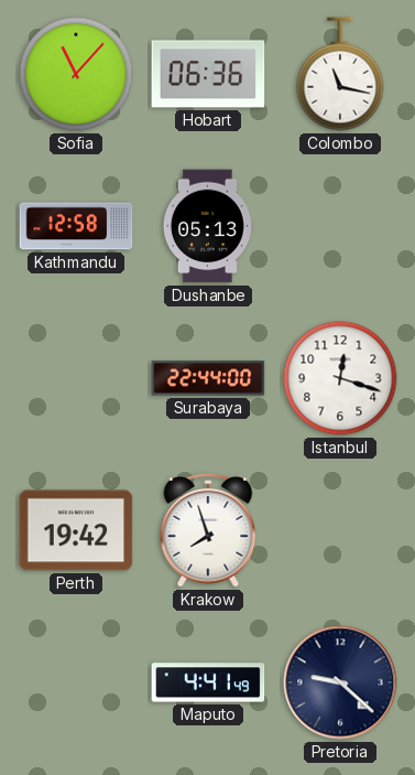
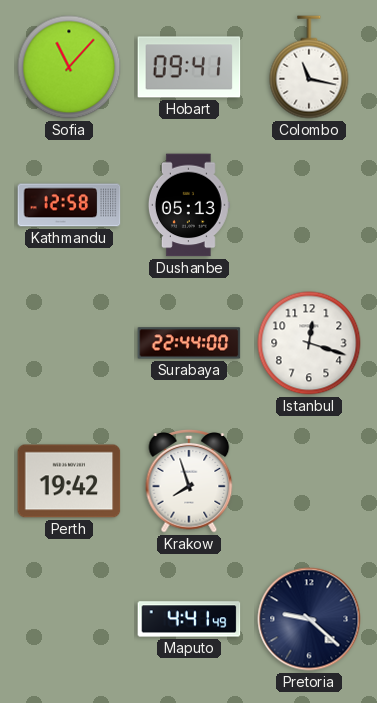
Hobart: 06:36 -> 09:41
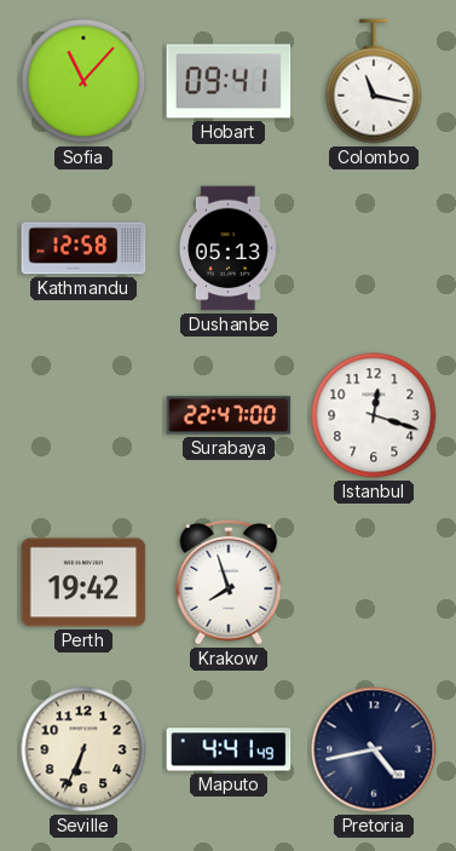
Surabaya: 22:44 -> 22:47
Seville: none -> 6:34
Pretoria: 9:22 -> 4:43
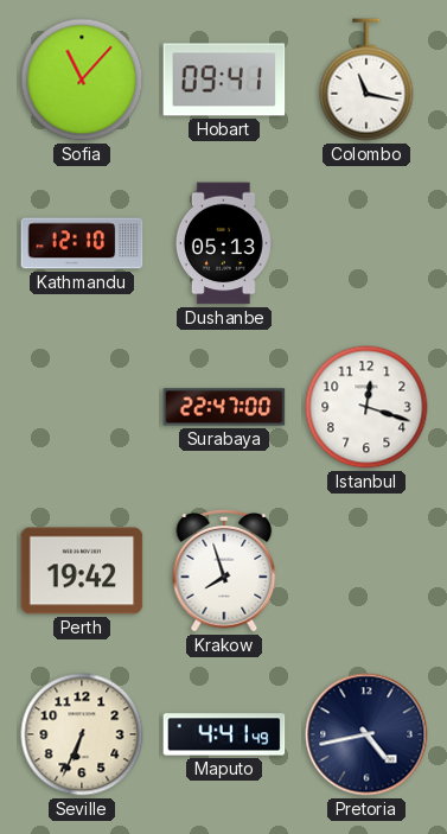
Kathmandu: 12:58 -> 12:10
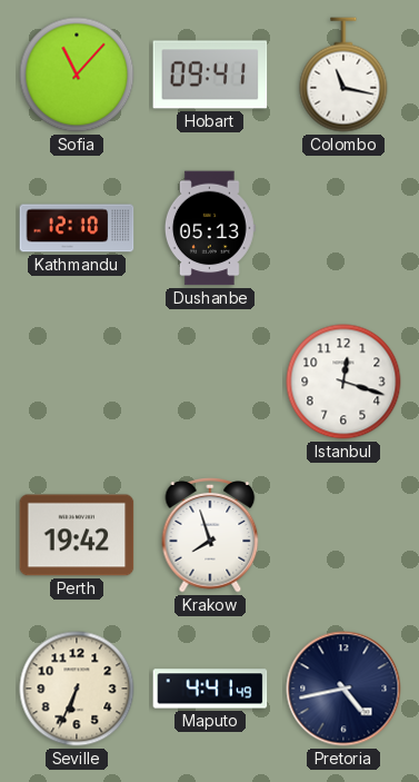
Surabaya: 22:47 -> none
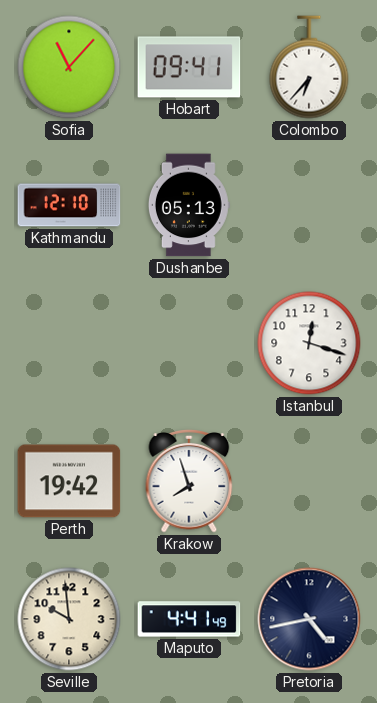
Colombo: 11:17 -> 6:37
Seville: 6:34 -> 9:59
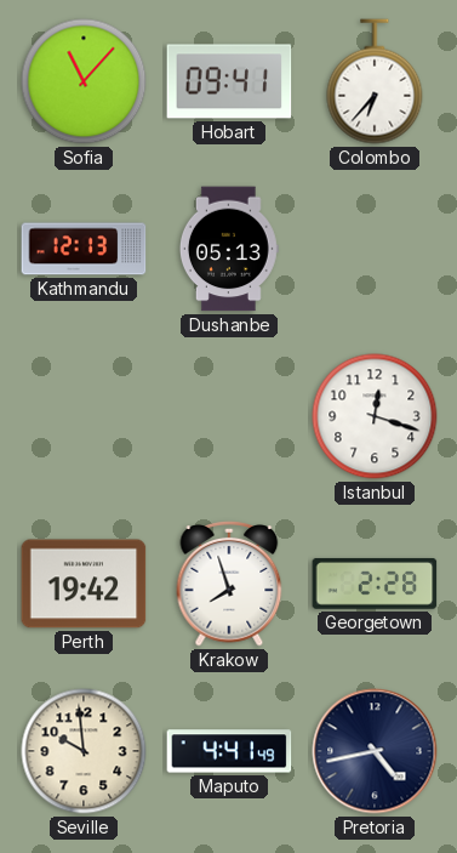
Kathmandu: 12:10 -> 12:13
Georgetown: none -> 2:28
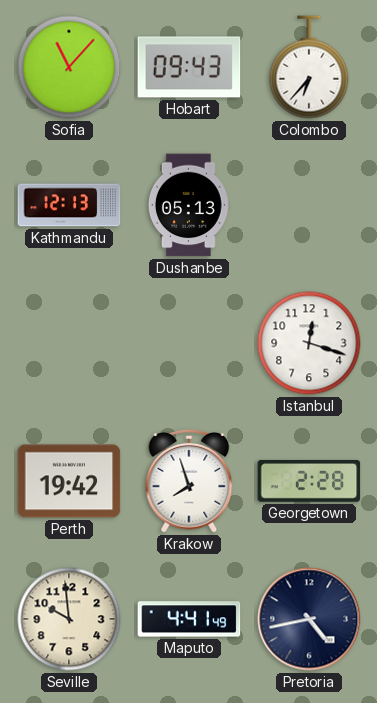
Hobart: 09:41 -> 09:43
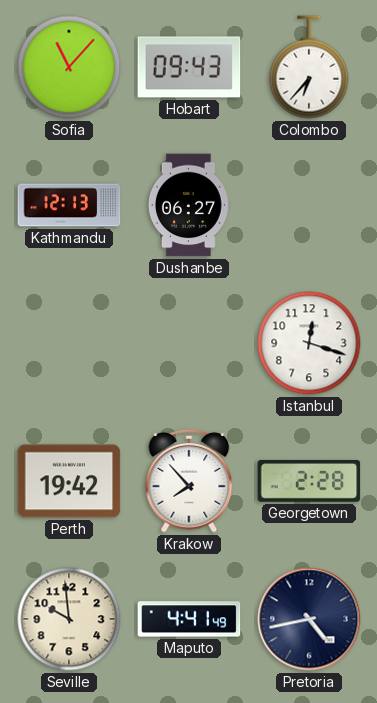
Dushanbe: 05:13 -> 06:27
Krakow: 7:57 -> 7:53
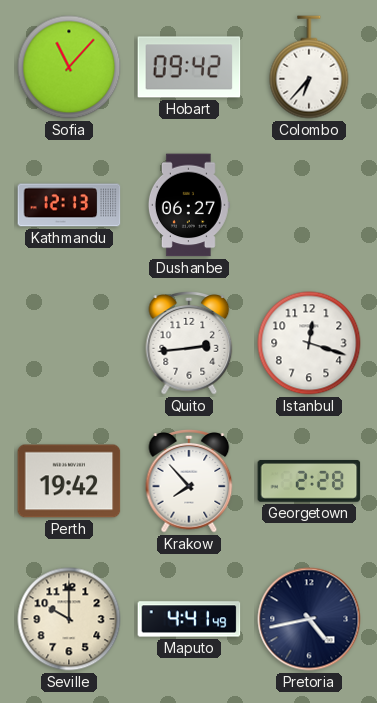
Hobart: 09:43 -> 09:42
Quito: none -> 2:44
Seville: 9:59 -> 10:00
